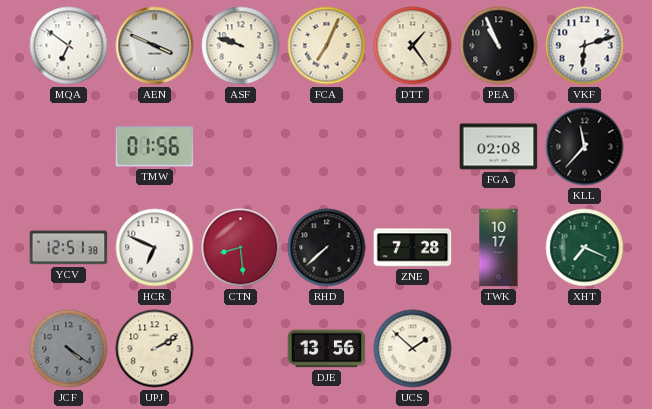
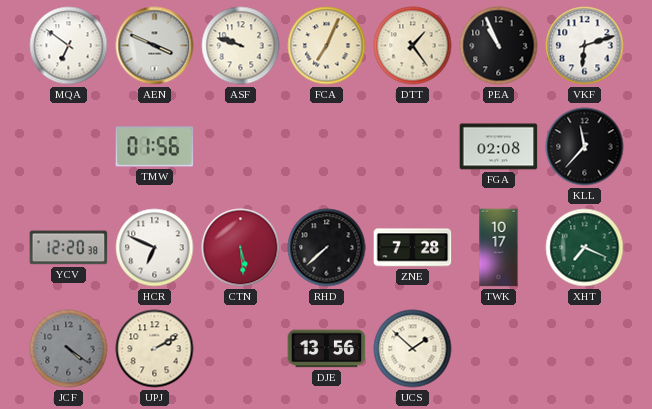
YCV: 12:51 -> 12:20
CTN: 8:29 -> 5:29
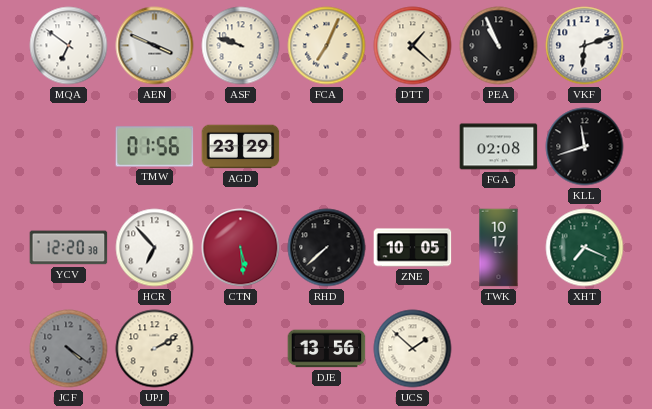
DTT: 1:24 -> 1:22
AGD: none -> 23:29
KLL: 11:37 -> 11:42
HCR: 6:49 -> 6:53
ZNE: 7:28 -> 10:05
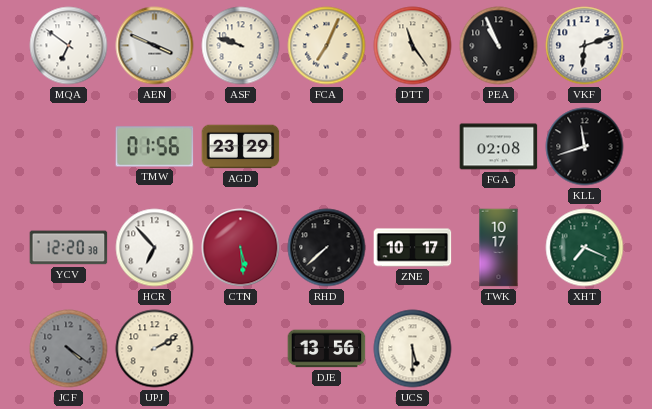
DTT: 1:22 -> 11:24
ZNE: 10:05 -> 10:17
UCS: 1:52 -> 5:30
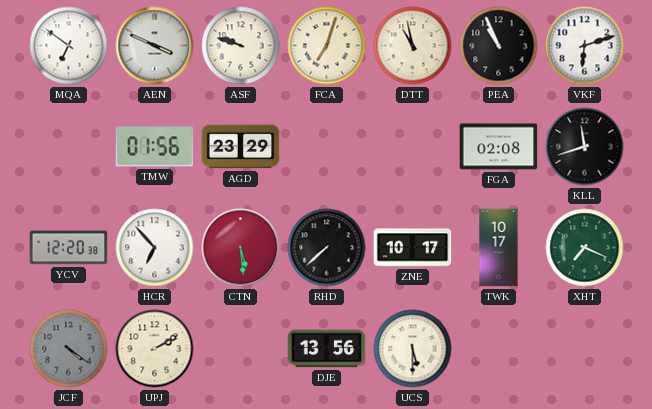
FCA: 7:04 -> 7:03
DTT: 11:24 -> 10:58
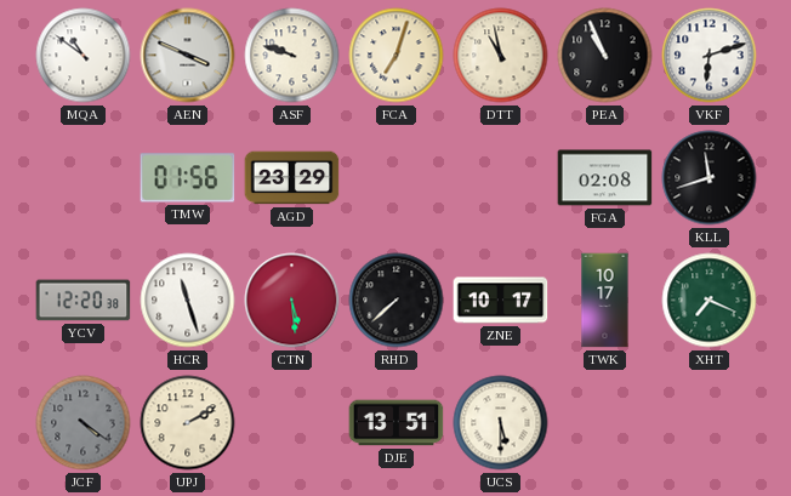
MQA: 6:51 -> 10:51
HCR: 6:53 -> 11:27
DJE: 13:56 -> 13:51
